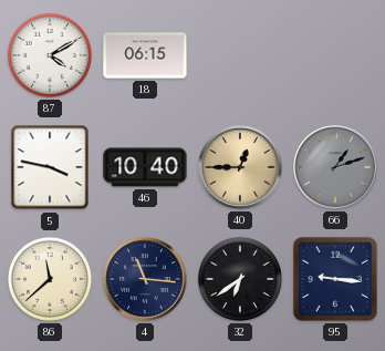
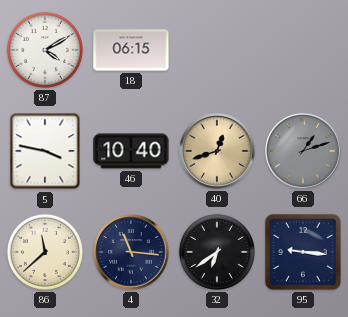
40: 12:45 -> 12:42
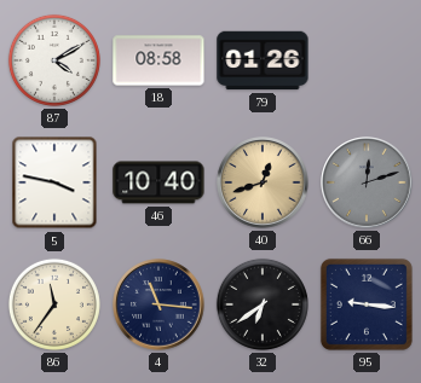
18: 06:15 -> 08:58
79: none -> 01:26
66: 1:12 -> 12:12
86: 11:38 -> 11:36
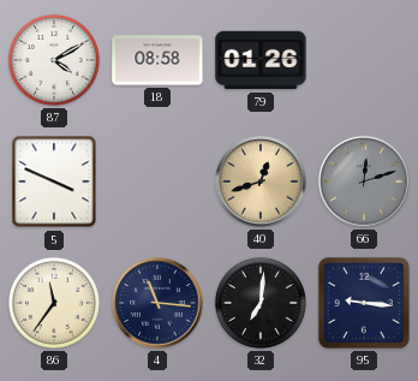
5: 3:47 -> 3:49
46: 10:40 -> none
32: 6:39 -> 7:01
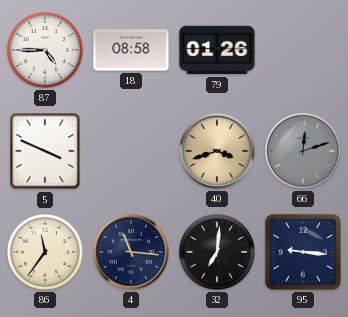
87: 4:10 -> 4:45
40: 12:42 -> 3:42
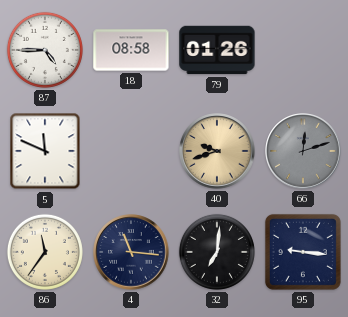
5: 3:49 -> 11:49
40: 3:42 -> 9:42
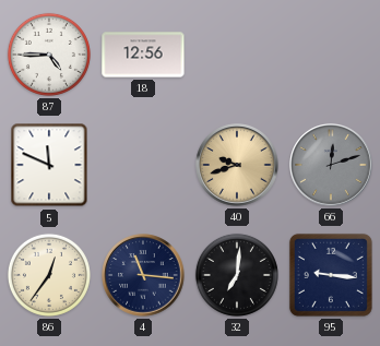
18: 08:58 -> 12:56
79: 01:26 -> none
86: 11:36 -> 12:36
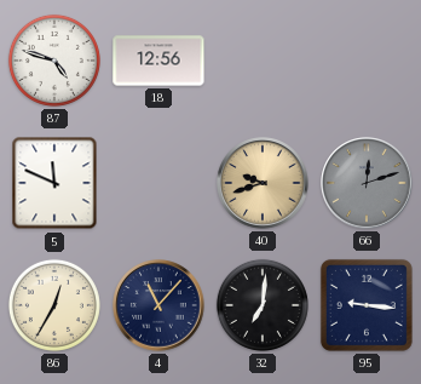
87: 4:45 -> 4:48
86: 12:36 -> 12:35
4: 11:16 -> 11:07
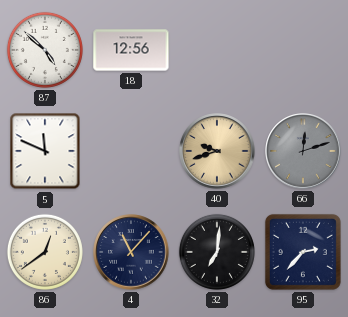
87: 4:48 -> 4:52
86: 12:35 -> 12:39
95: 9:16 -> 2:37
